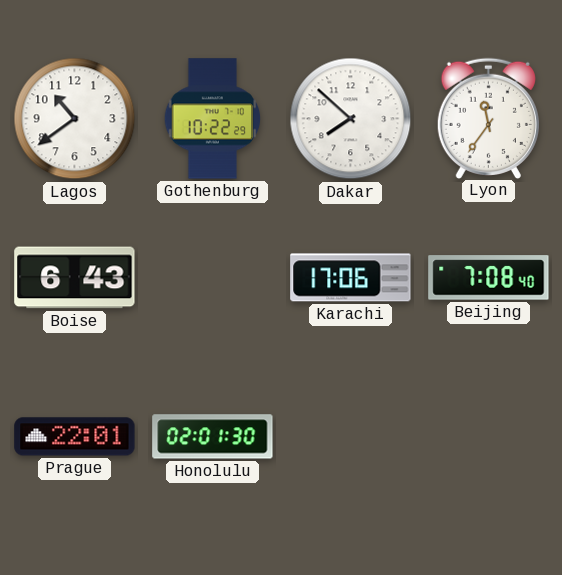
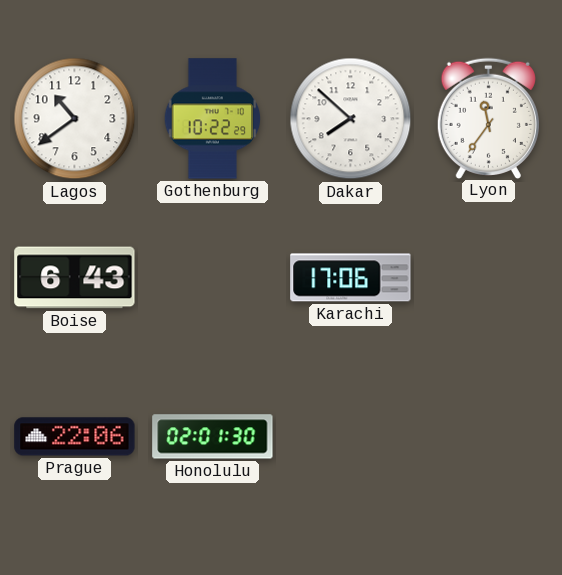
Beijing: 7:08 -> none
Prague: 22:01 -> 22:06
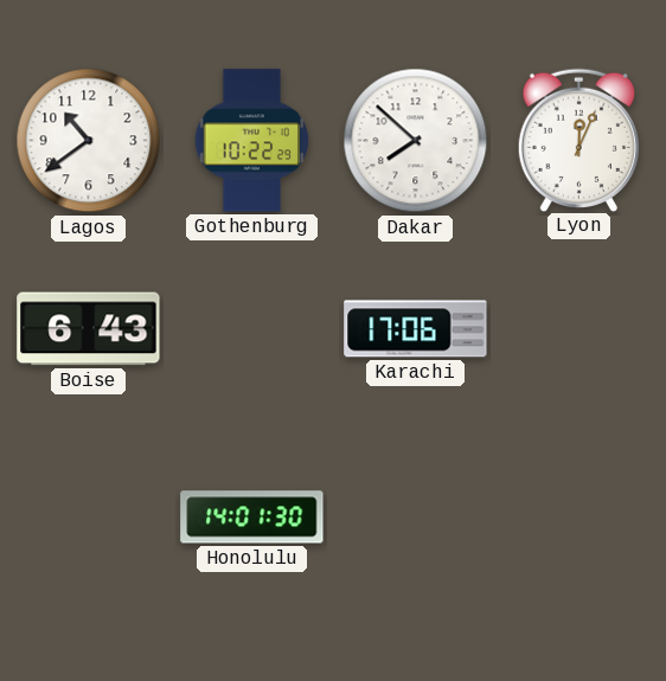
Lyon: 11:36 -> 12:04
Prague: 22:06 -> none
Honolulu: 02:01 -> 14:01
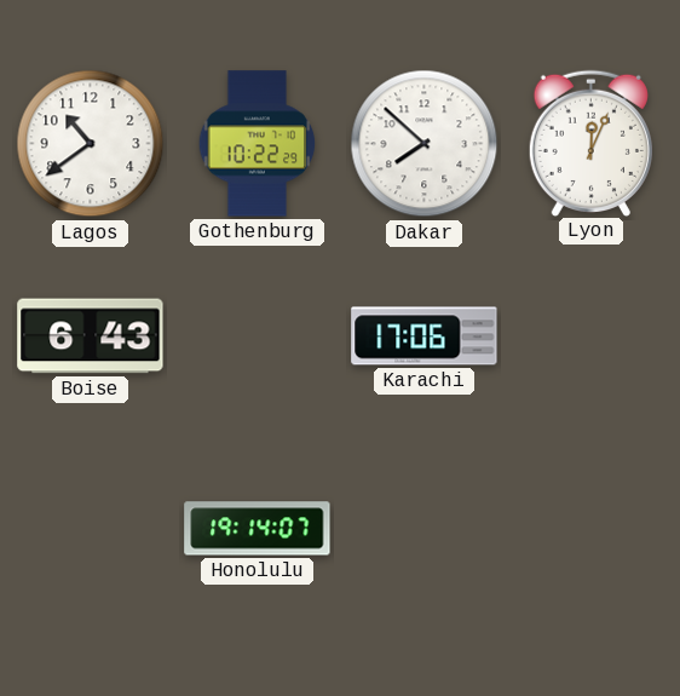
Honolulu: 14:01 -> 19:14
